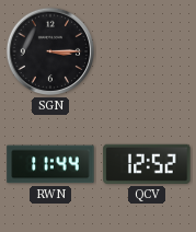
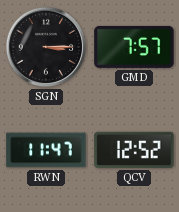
GMD: none -> 7:57
RWN: 11:44 -> 11:47
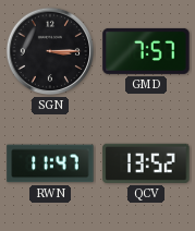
QCV: 12:52 -> 13:52
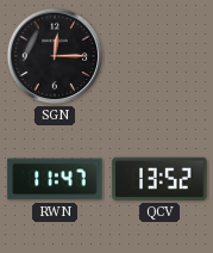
SGN: 3:15 -> 12:15
GMD: 7:57 -> none
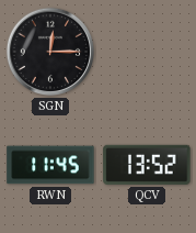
RWN: 11:47 -> 11:45
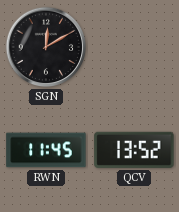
SGN: 12:15 -> 12:10
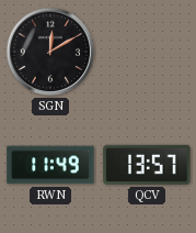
RWN: 11:45 -> 11:49
QCV: 13:52 -> 13:57
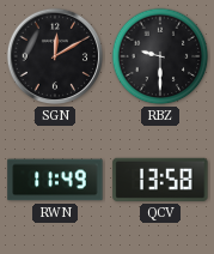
RBZ: none -> 9:30
QCV: 13:57 -> 13:58
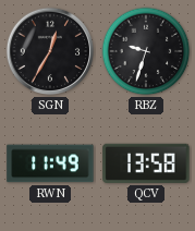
SGN: 12:10 -> 12:35
RBZ: 9:30 -> 9:33
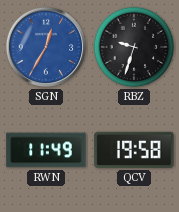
SGN dial: black -> blue
QCV: 13:58 -> 19:58
